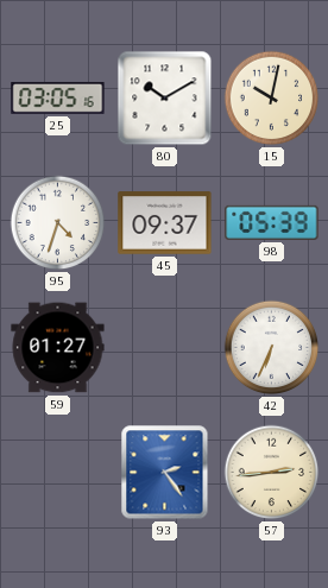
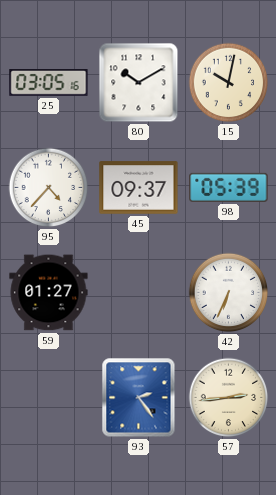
95: 4:33 -> 4:37
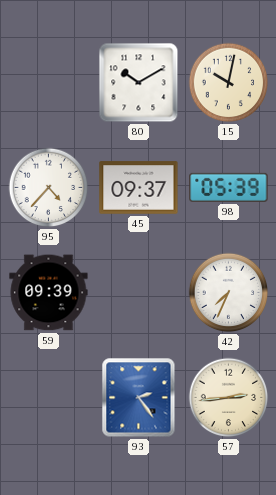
25: 03:05 -> none
59: 01:27 -> 09:39
42: 6:34 -> 7:34
